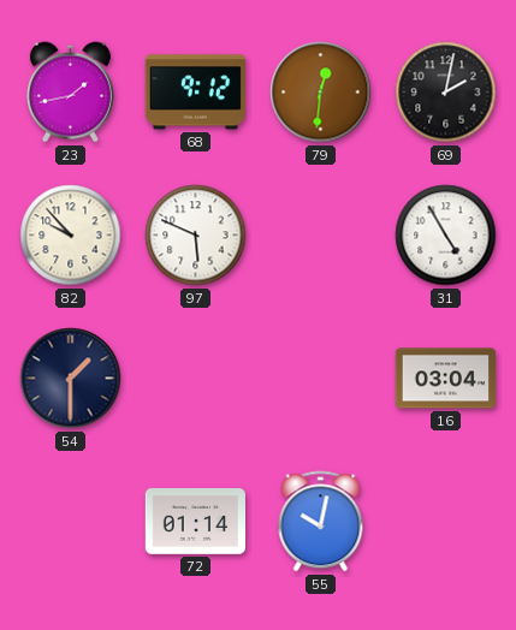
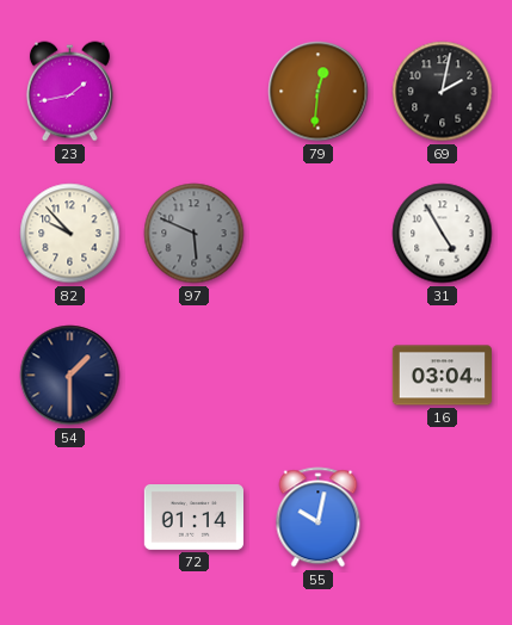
68: 9:12 -> none
97 dial: white -> grey
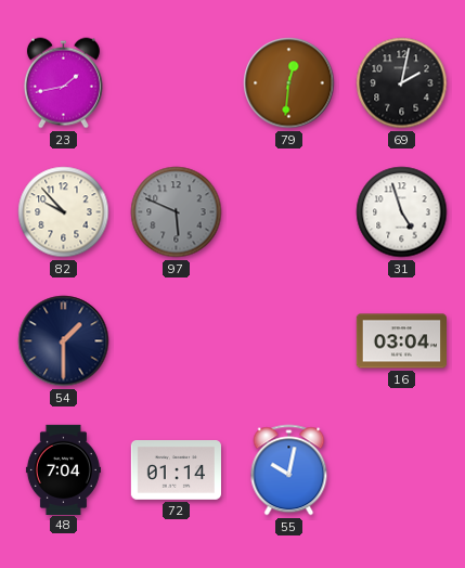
31: 4:55 -> 4:57
48: none -> 7:04
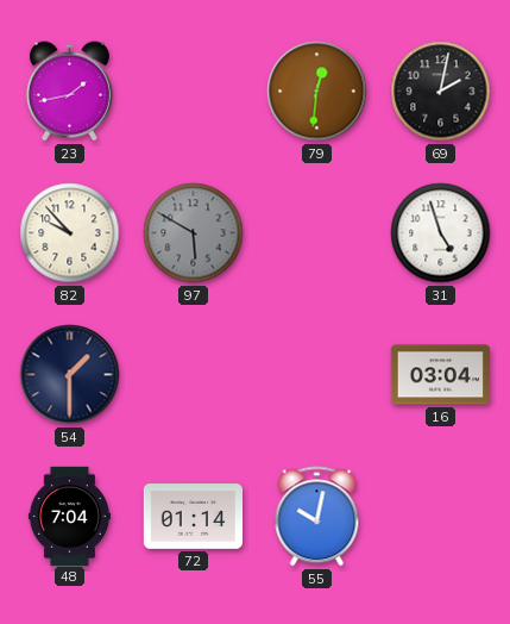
97: 5:49 -> 5:50
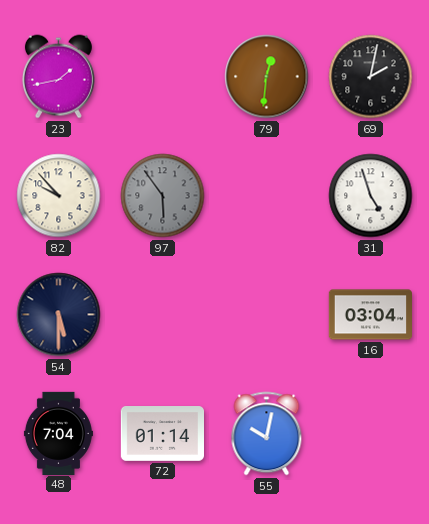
97: 5:50 -> 5:54
54: 1:30 -> 5:30
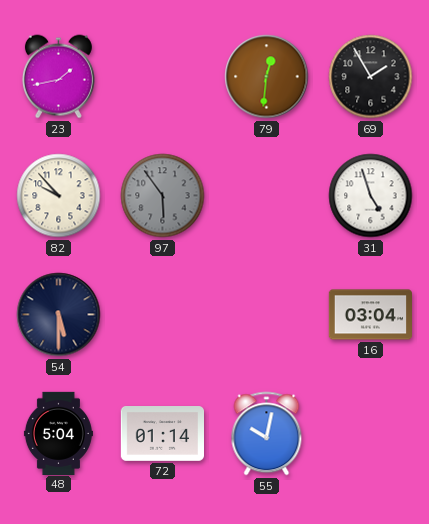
69: 2:02 -> 1:55
48: 7:04 -> 5:04
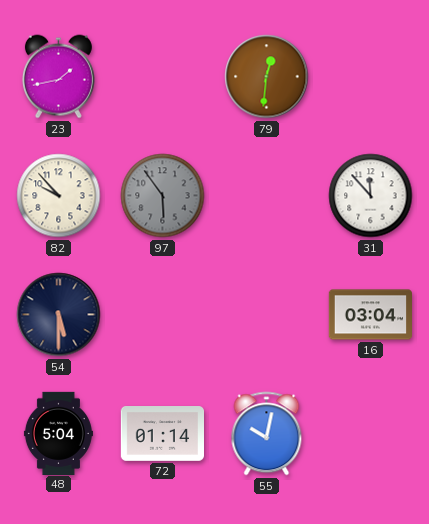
69: 1:55 -> none
31: 4:57 -> 11:53
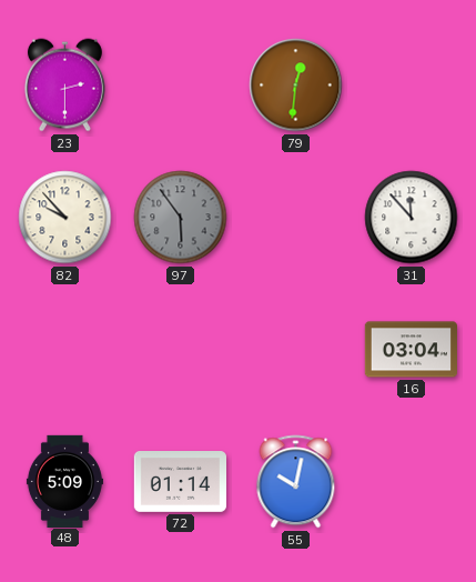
23: 1:43 -> 2:30
54: 5:30 -> none
48: 5:04 -> 5:09
